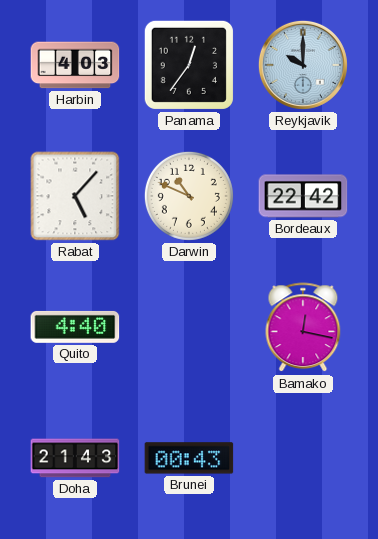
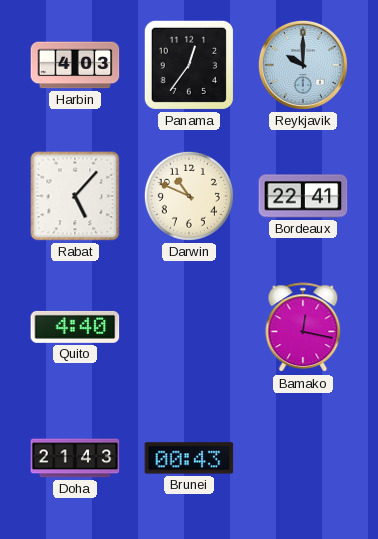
Bordeaux: 22:42 -> 22:41
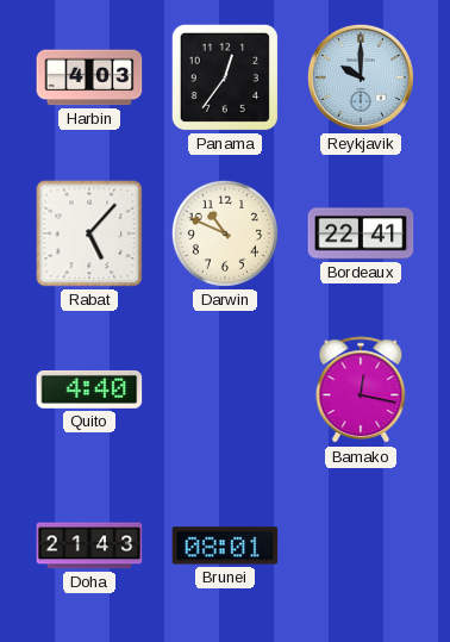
Brunei: 00:43 -> 08:01
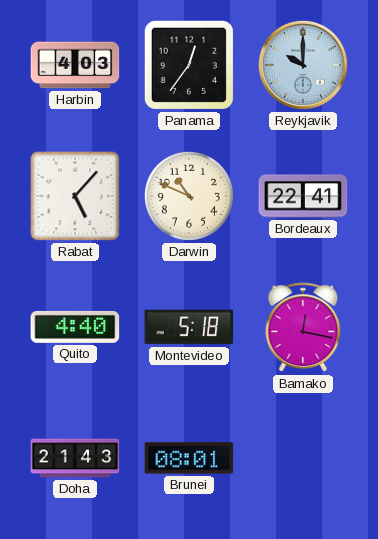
Montevideo: none -> 5:18
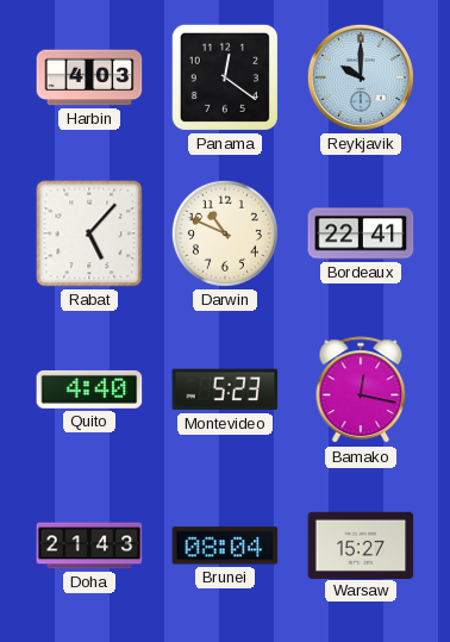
Panama: 12:36 -> 12:21
Montevideo: 5:18 -> 5:23
Brunei: 08:01 -> 08:04
Warsaw: none -> 15:27
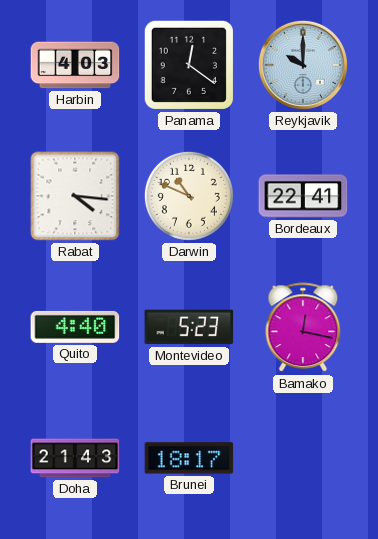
Rabat: 5:07 -> 4:16
Brunei: 08:04 -> 18:17
Warsaw: 15:27 -> none
